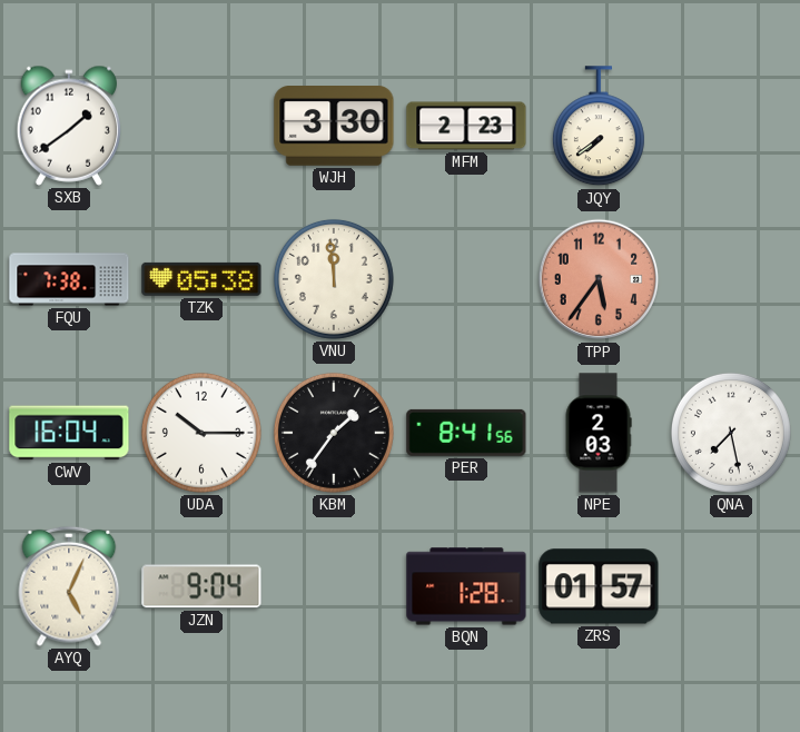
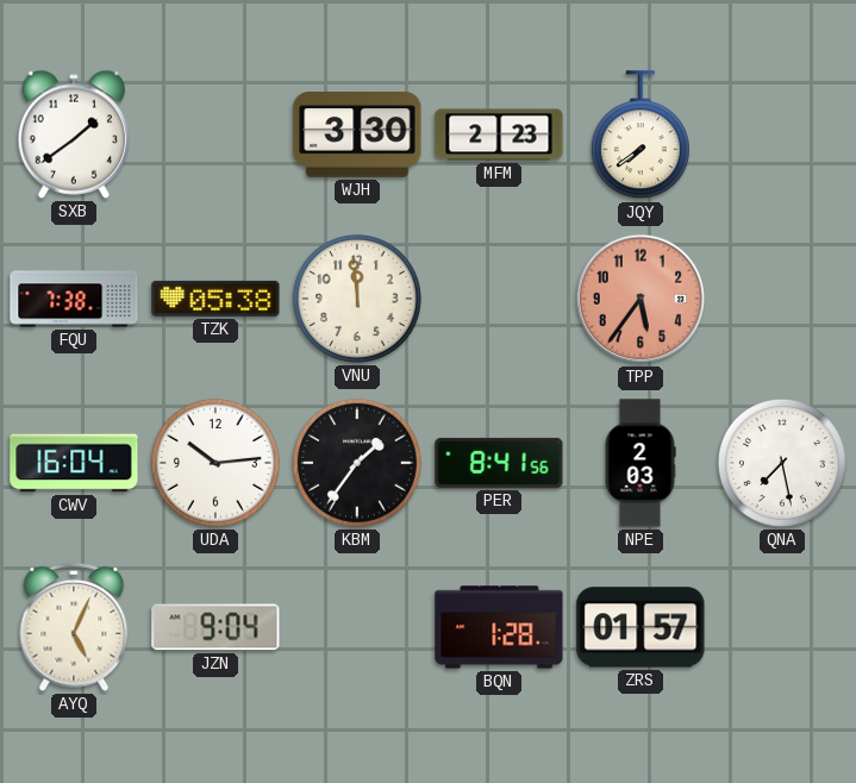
UDA: 10:15 -> 10:14
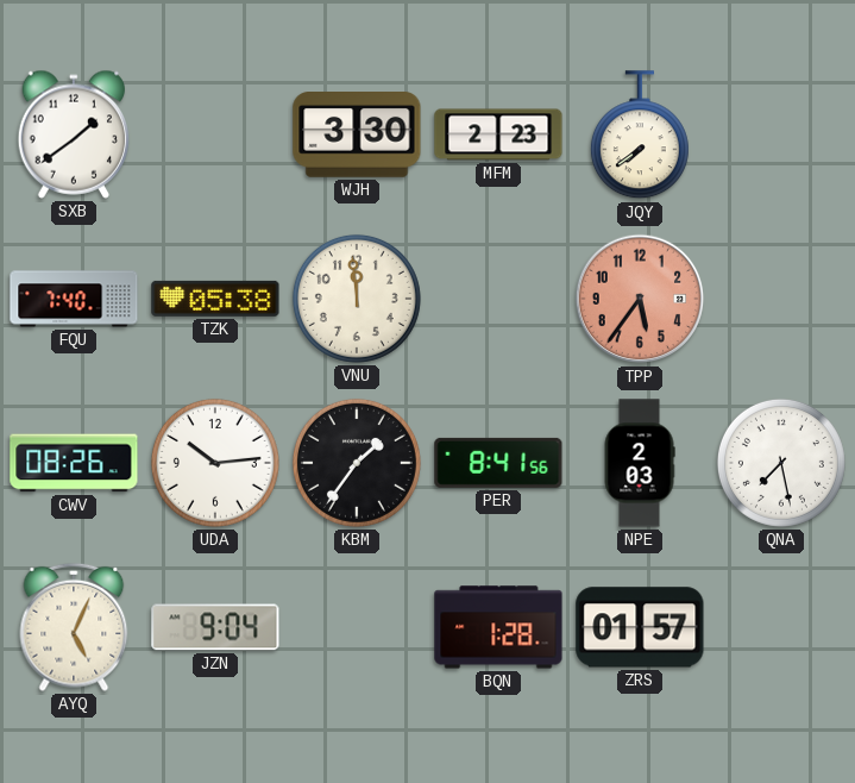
FQU: 7:38 -> 7:40
CWV: 16:04 -> 08:26
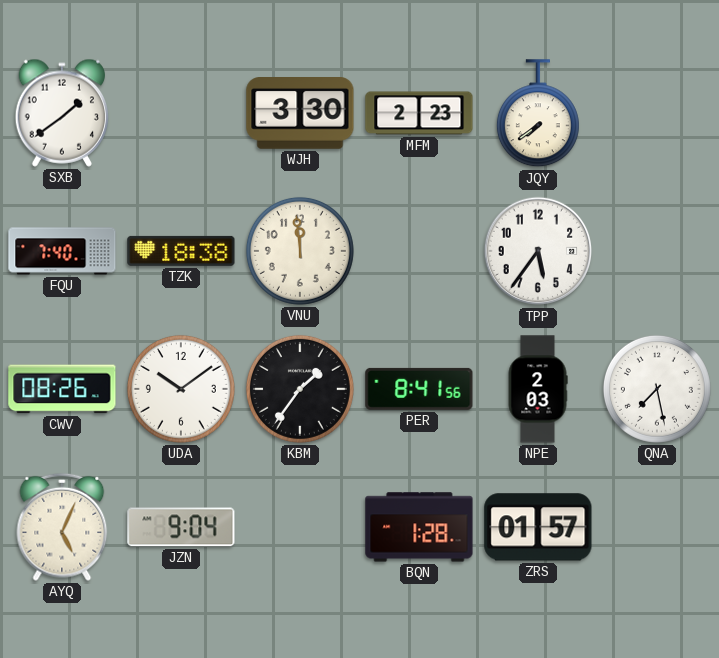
TZK: 05:38 -> 18:38
TPP dial: salmon -> white
UDA: 10:14 -> 10:09
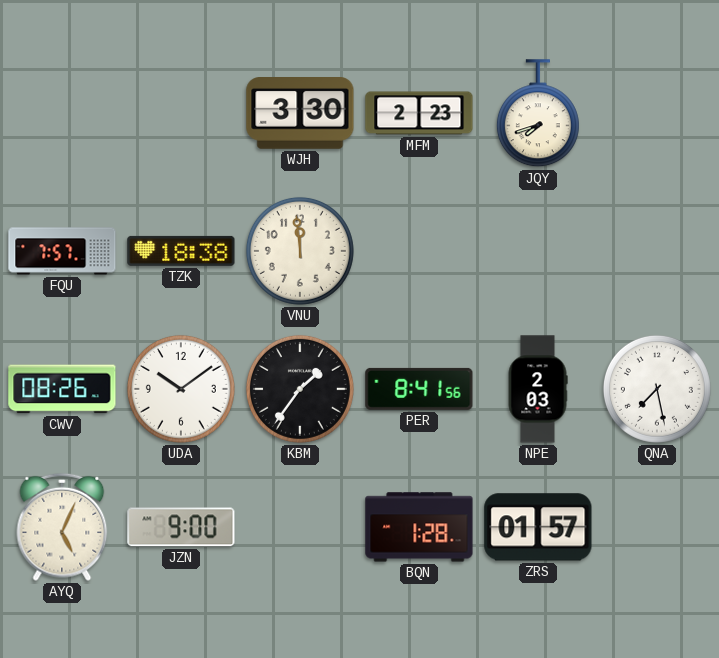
SXB: 1:39 -> none
JQY: 7:39 -> 7:42
FQU: 7:40 -> 7:57
TPP: 5:36 -> none
JZN: 9:04 -> 9:00
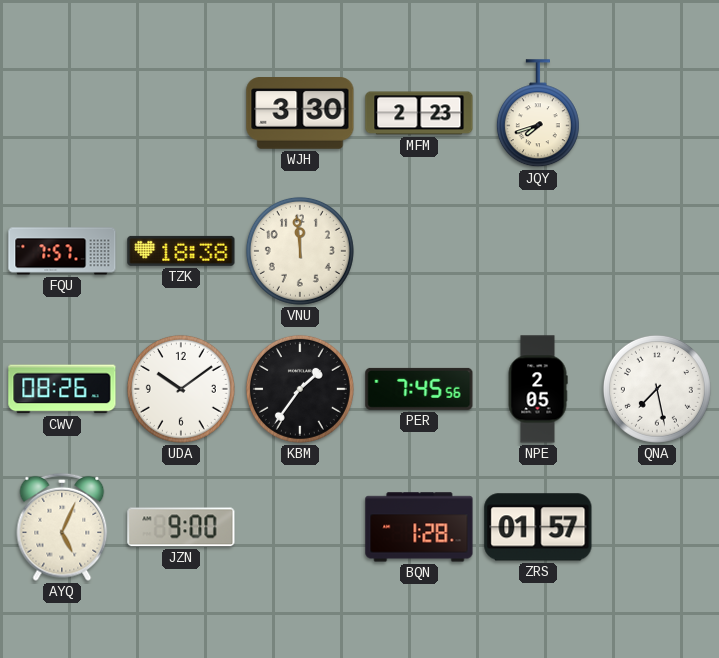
PER: 8:41 -> 7:45
NPE: 2:03 -> 2:05
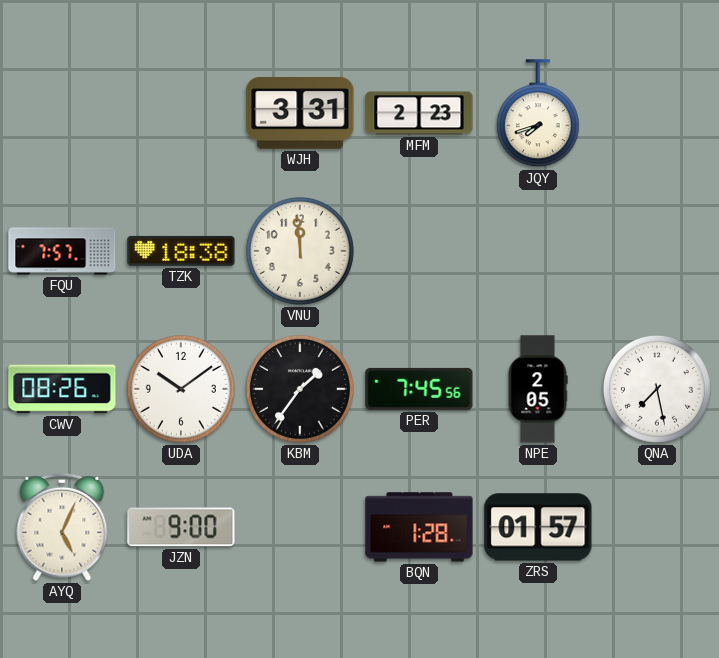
WJH: 3:30 -> 3:31
